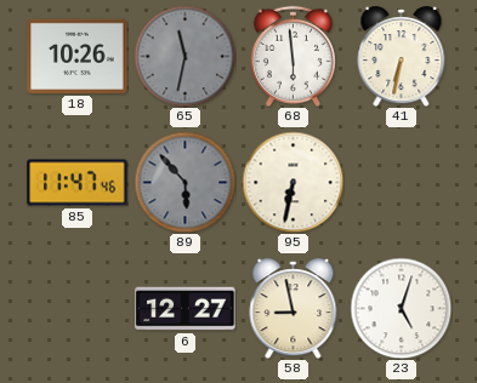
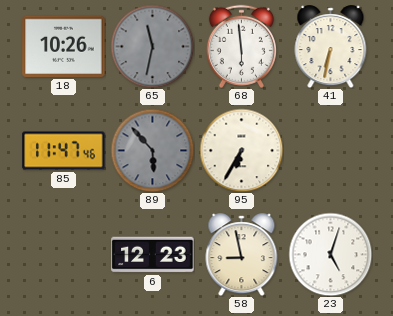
95: 6:32 -> 6:35
6: 12:27 -> 12:23
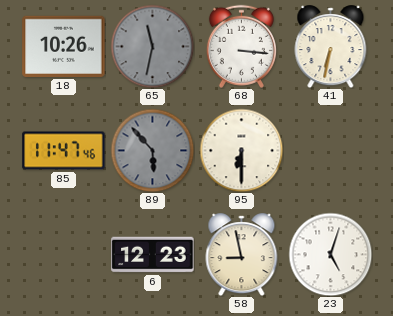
68: 5:59 -> 3:16
95: 6:35 -> 6:30
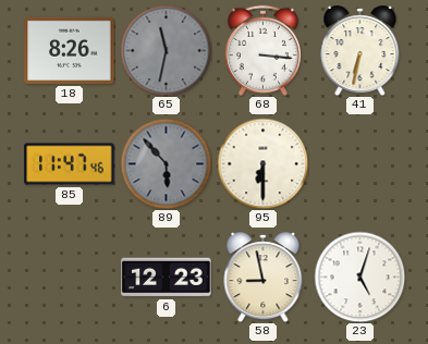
18: 10:26 -> 8:26
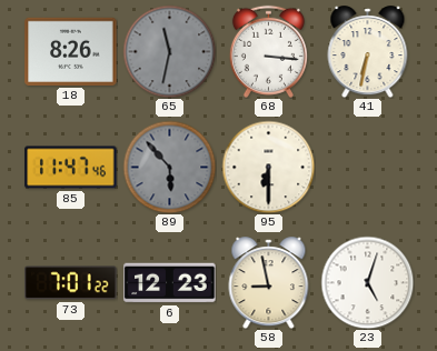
73: none -> 7:01
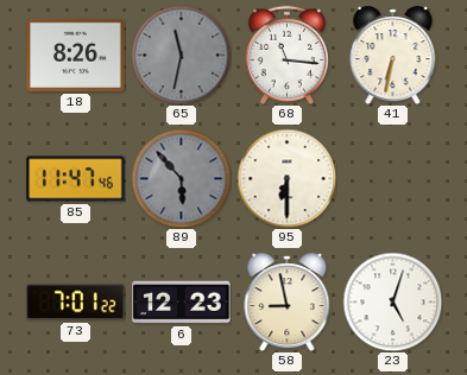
68: 3:16 -> 11:16
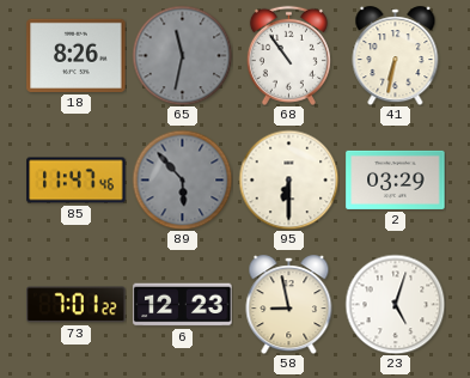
68: 11:16 -> 10:54
2: none -> 03:29
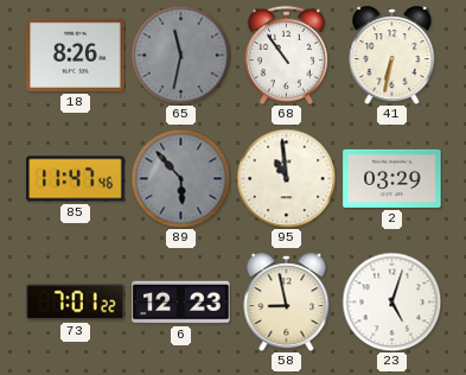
95: 6:30 -> 10:59
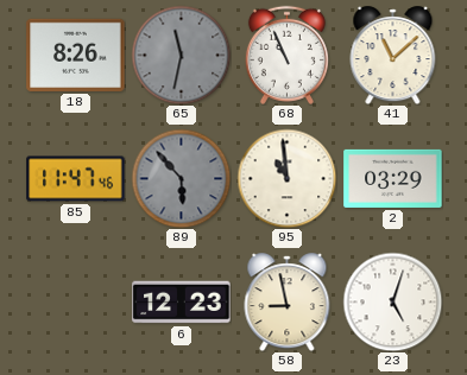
68: 10:54 -> 10:56
41: 6:32 -> 11:08
73: 7:01 -> none
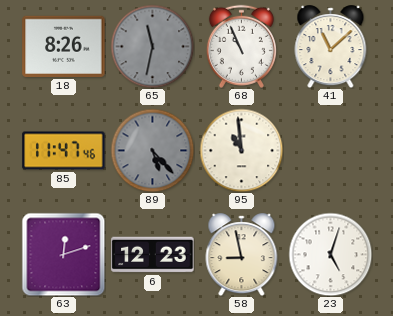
89: 5:53 -> 5:23
2: 03:29 -> none
63: none -> 12:12
